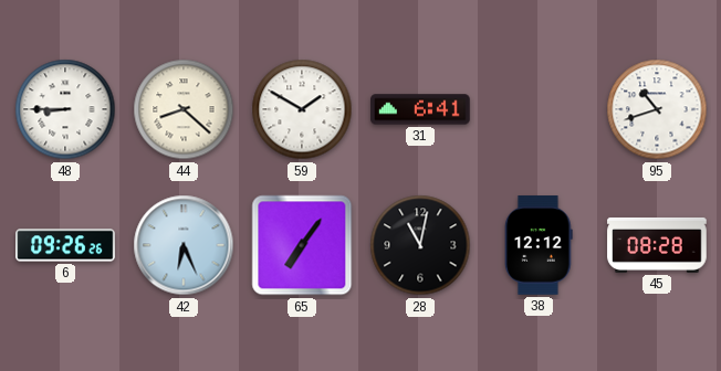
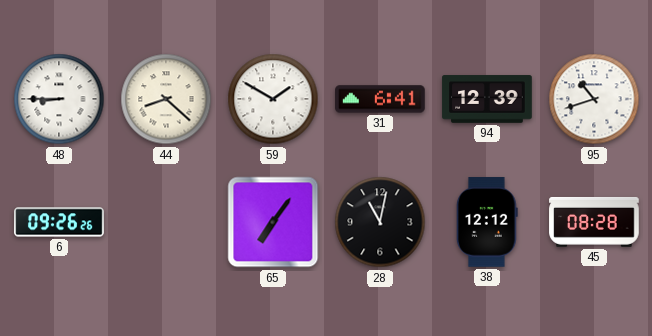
94: none -> 12:39
42: 6:26 -> none
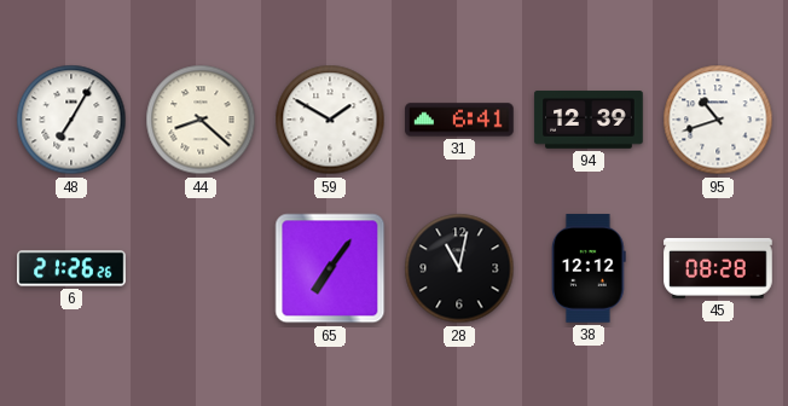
48: 8:45 -> 7:05
6: 09:26 -> 21:26
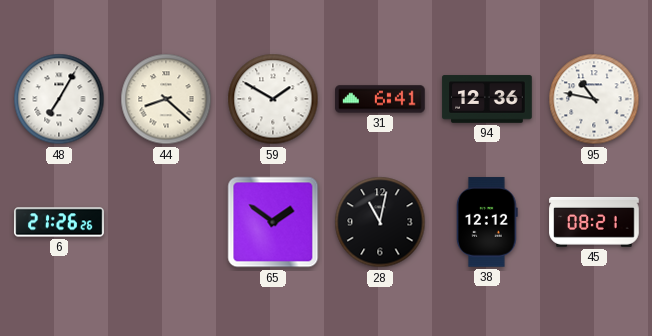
94: 12:39 -> 12:36
95: 10:42 -> 10:47
65: 7:06 -> 1:51
45: 08:28 -> 08:21
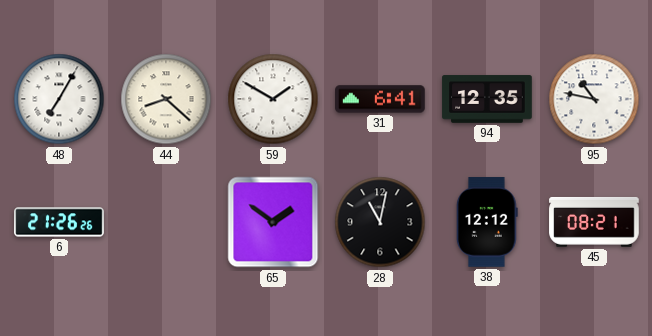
94: 12:36 -> 12:35
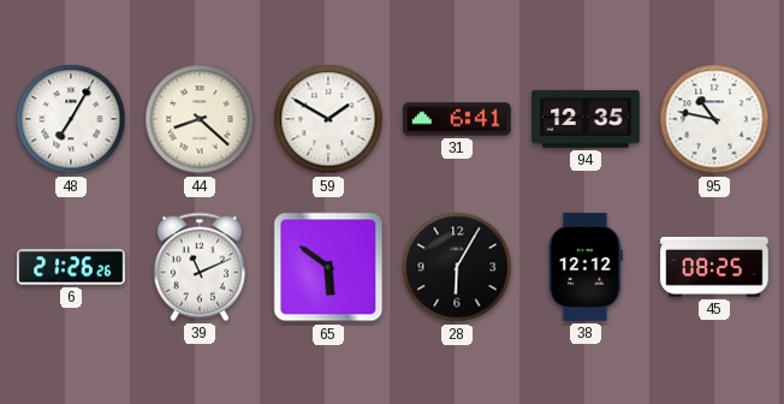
39: none -> 11:11
65: 1:51 -> 5:51
28: 11:02 -> 6:05
45: 08:21 -> 08:25
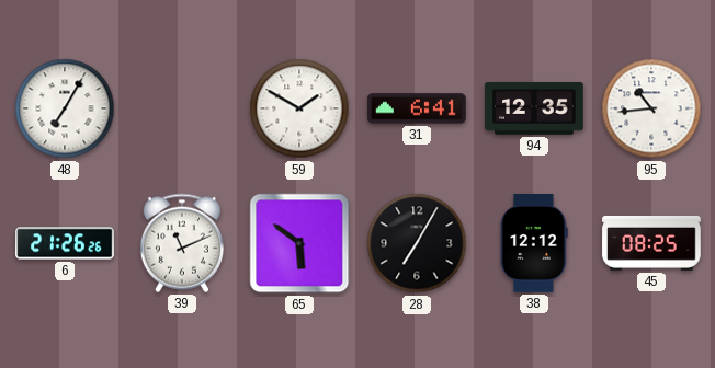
44: 8:22 -> none
95: 10:47 -> 10:44
28: 6:05 -> 7:05
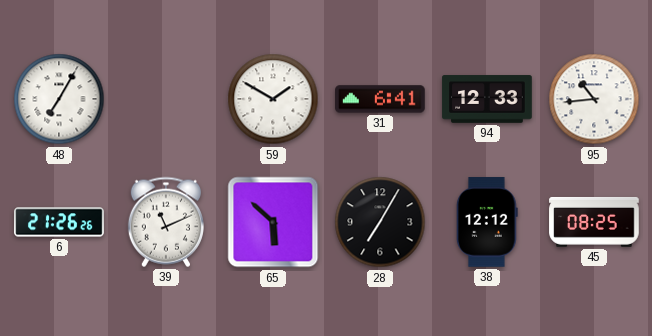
94: 12:35 -> 12:33
65: 5:51 -> 5:52
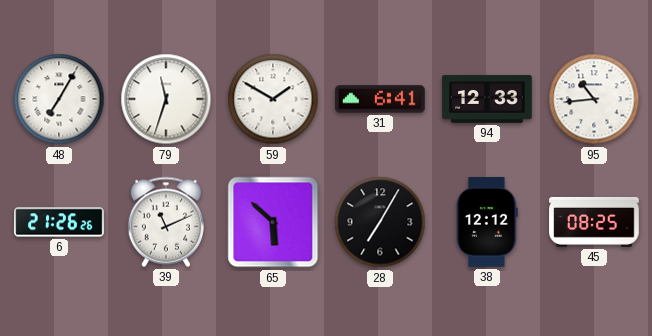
79: none -> 11:33
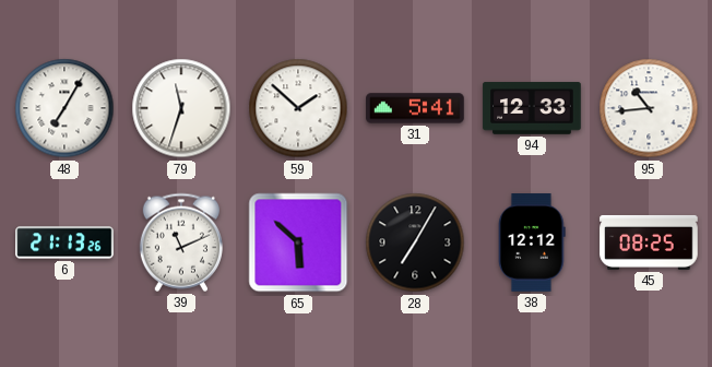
59: 1:50 -> 1:52
31: 6:41 -> 5:41
6: 21:26 -> 21:13
